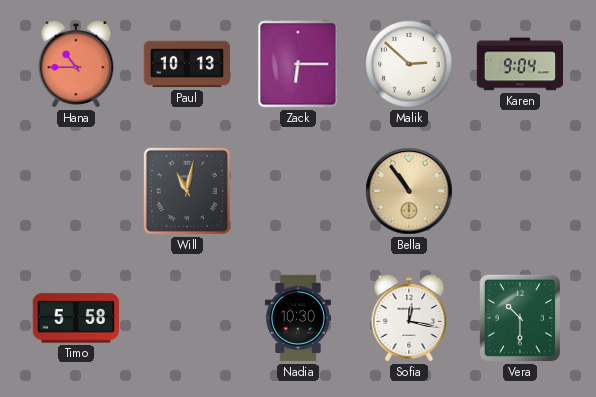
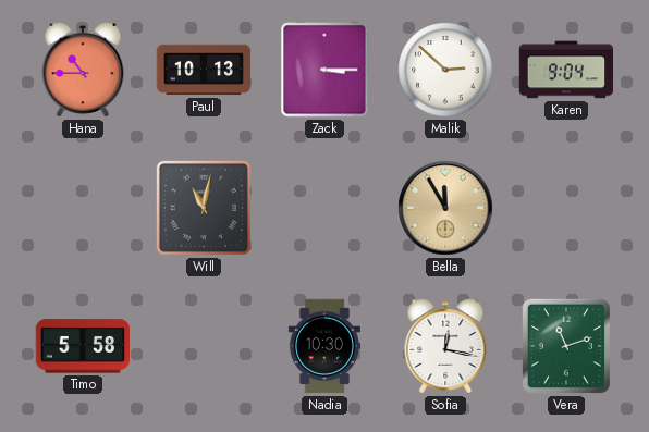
Zack: 6:15 -> 3:15
Bella: 10:54 -> 11:55
Vera: 10:30 -> 11:12
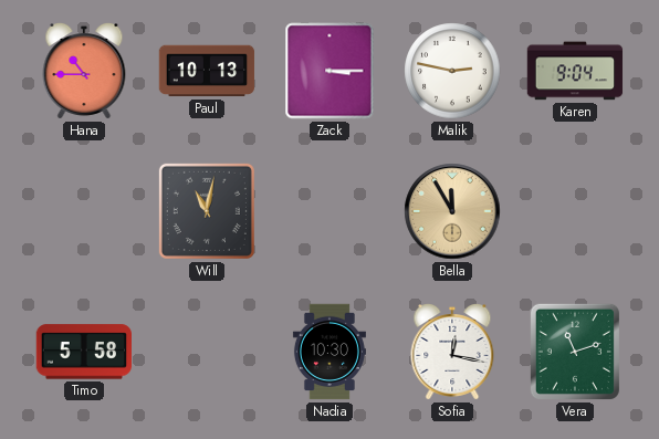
Malik: 2:52 -> 2:47
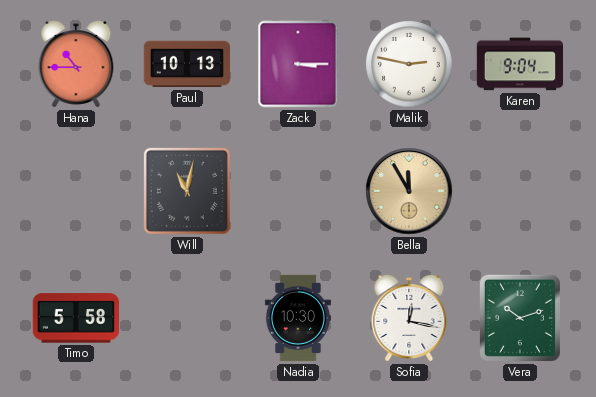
Vera: 11:12 -> 10:12
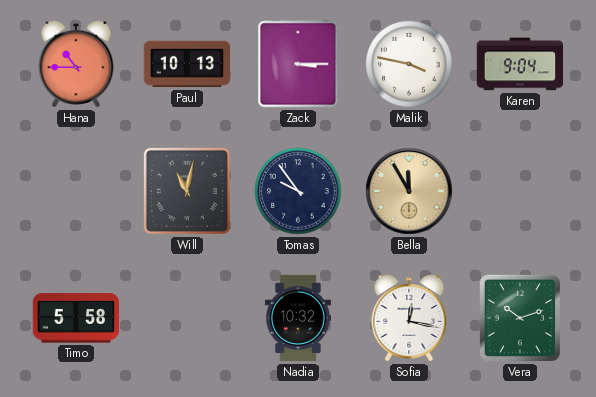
Malik: 2:47 -> 3:47
Tomas: none -> 9:54
Nadia: 10:30 -> 10:32
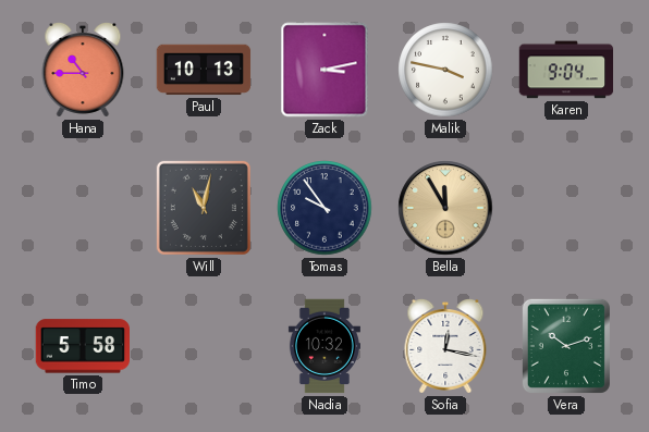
Zack: 3:15 -> 3:13
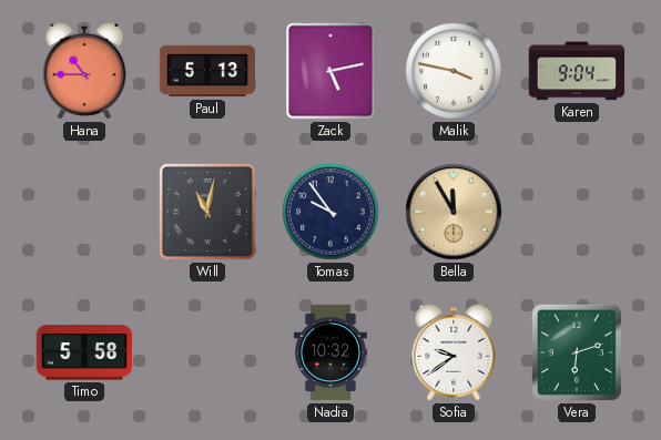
Paul: 10:13 -> 5:13
Zack: 3:13 -> 5:13
Sofia: 12:17 -> 9:39
Vera: 10:12 -> 6:12
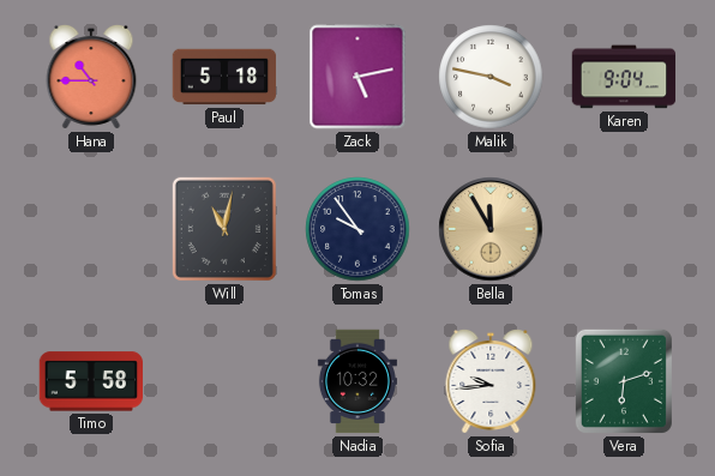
Paul: 5:13 -> 5:18
Sofia: 9:39 -> 9:44
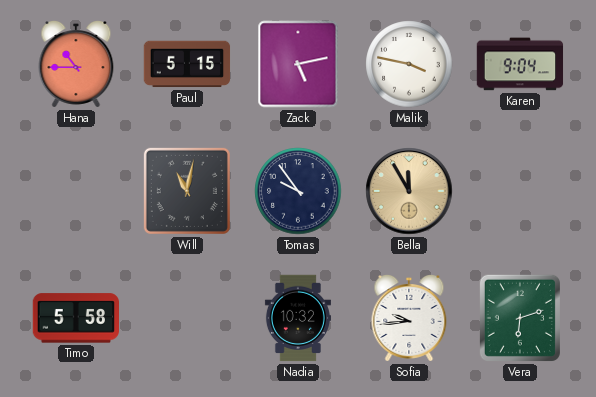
Paul: 5:18 -> 5:15
